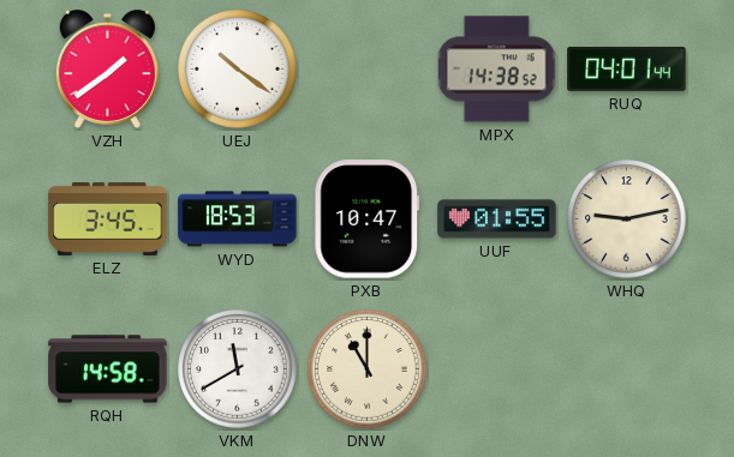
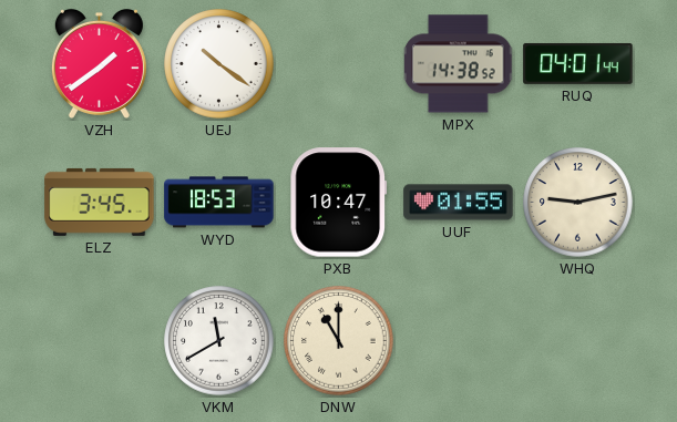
RQH: 14:58 -> none
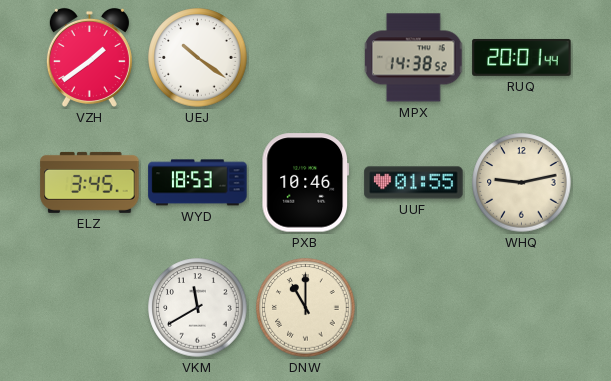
RUQ: 04:01 -> 20:01
PXB: 10:47 -> 10:46
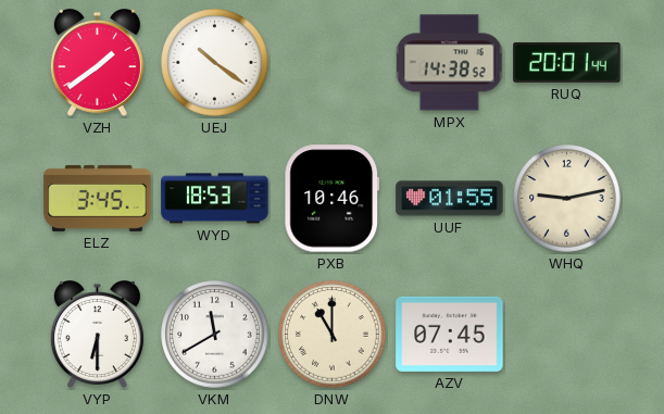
VYP: none -> 6:30
AZV: none -> 07:45
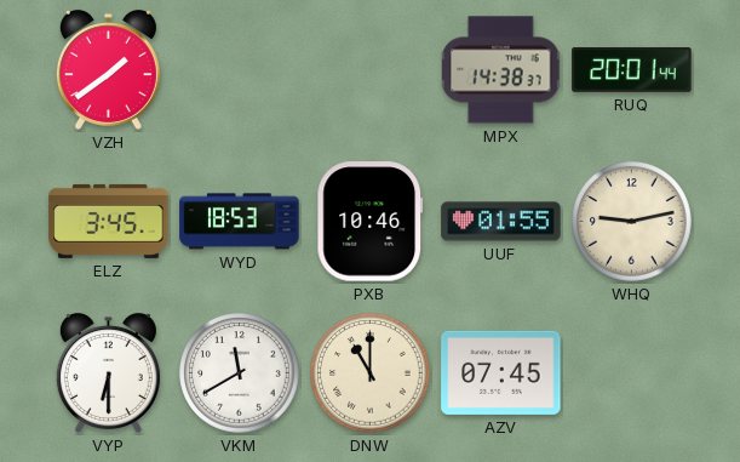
UEJ: 10:21 -> none
MPX: 14:38:52 -> 14:38:37
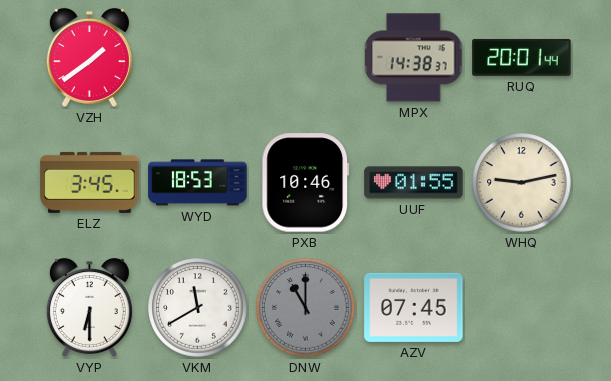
DNW dial: cream -> grey
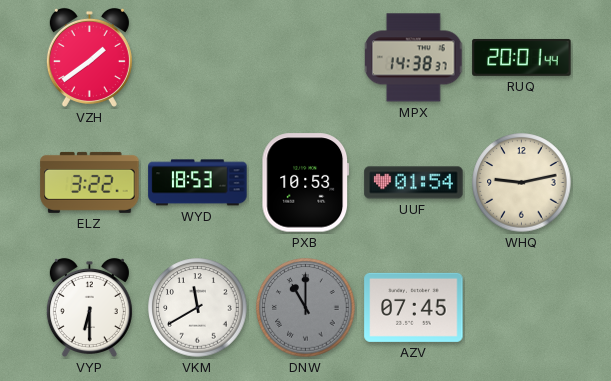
ELZ: 3:45 -> 3:22
PXB: 10:46 -> 10:53
UUF: 01:55 -> 01:54
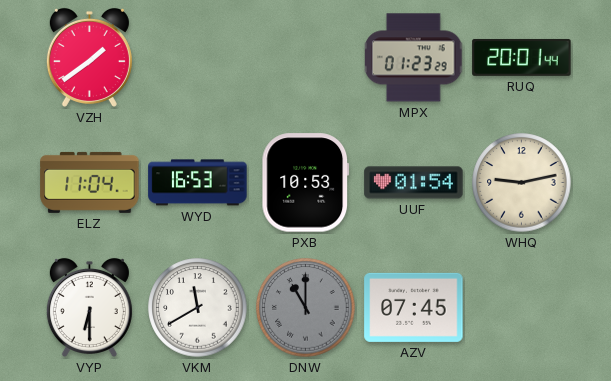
MPX: 14:38 -> 01:23
ELZ: 3:22 -> 11:04
WYD: 18:53 -> 16:53
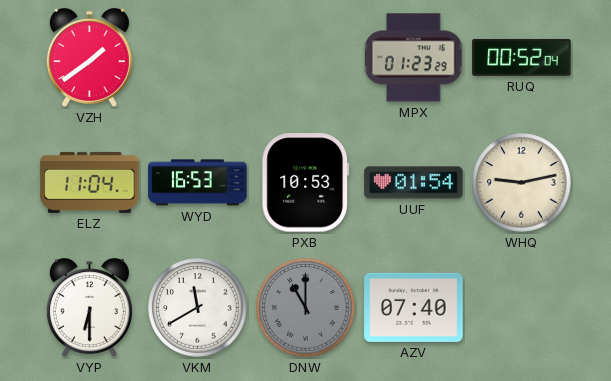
RUQ: 20:01 -> 00:52
AZV: 07:45 -> 07:40
